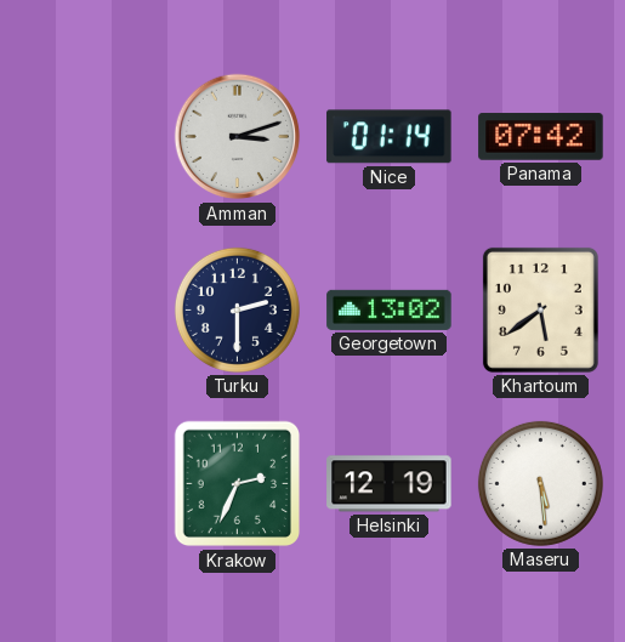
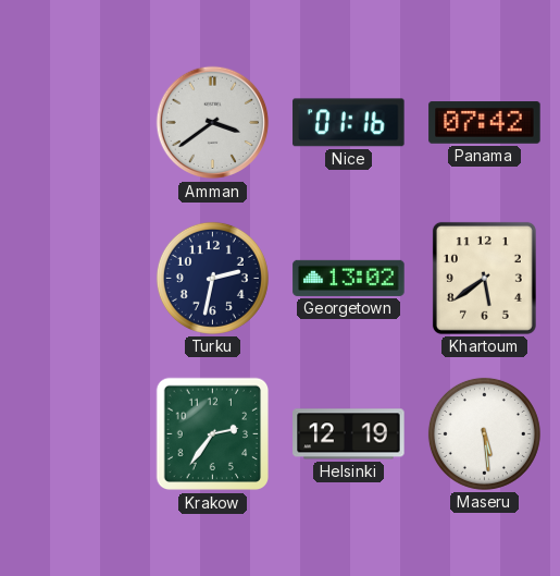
Amman: 3:12 -> 3:39
Nice: 01:14 -> 01:16
Turku: 2:30 -> 2:32
Krakow: 2:34 -> 2:36
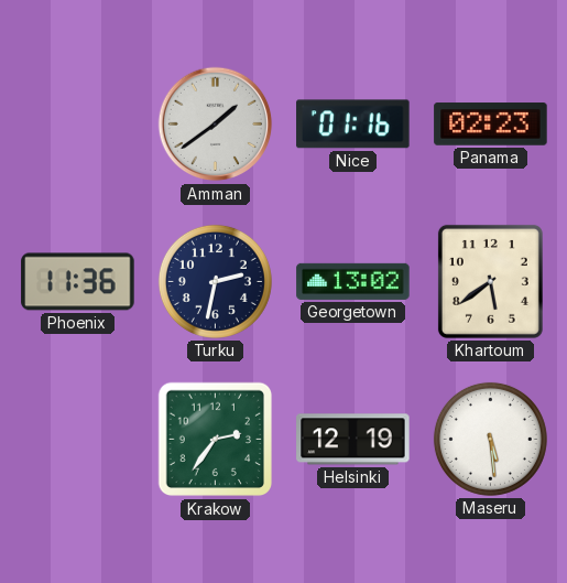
Amman: 3:39 -> 1:39
Panama: 07:42 -> 02:23
Phoenix: none -> 11:36
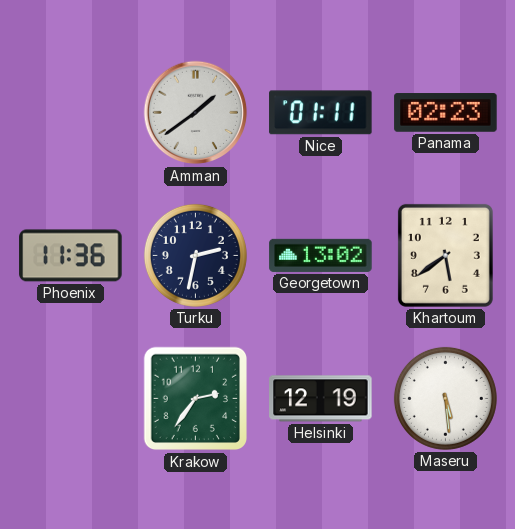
Nice: 01:16 -> 01:11
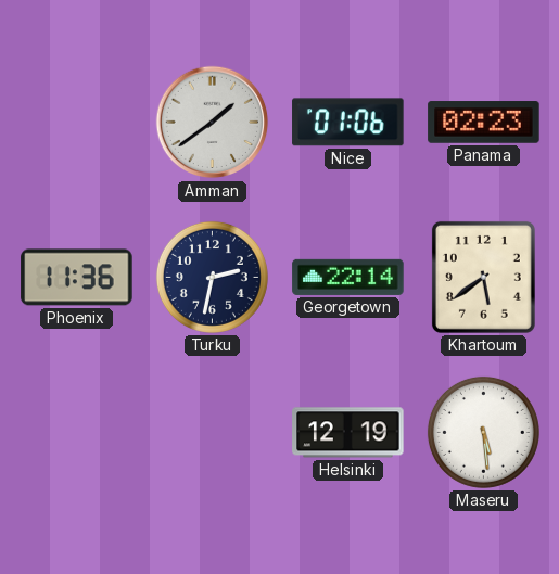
Nice: 01:11 -> 01:06
Georgetown: 13:02 -> 22:14
Krakow: 2:36 -> none
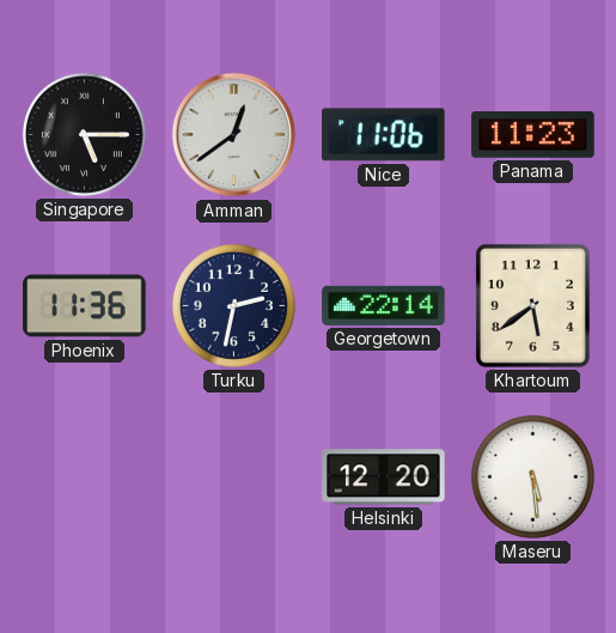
Singapore: none -> 5:15
Amman: 1:39 -> 12:39
Nice: 01:06 -> 11:06
Panama: 02:23 -> 11:23
Helsinki: 12:19 -> 12:20
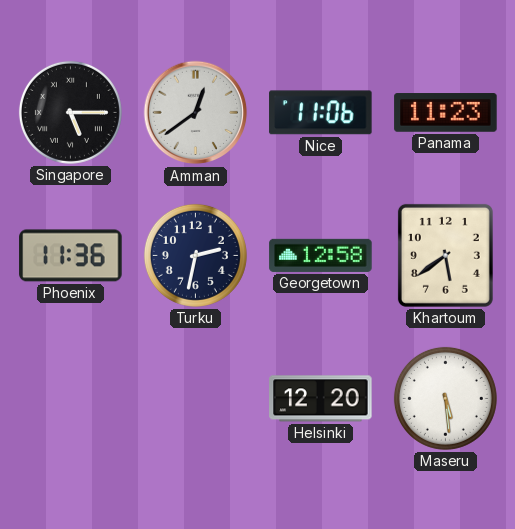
Georgetown: 22:14 -> 12:58
